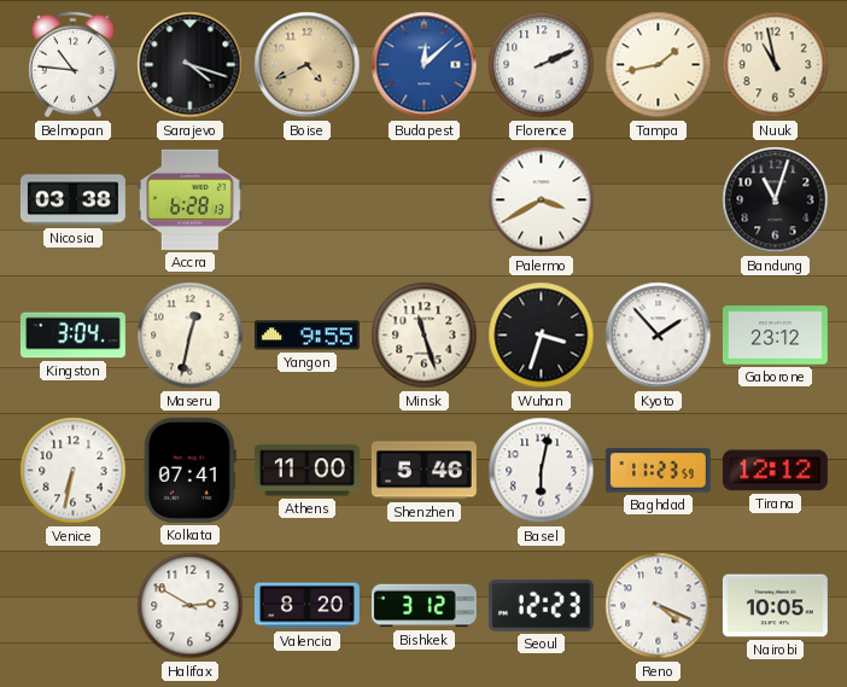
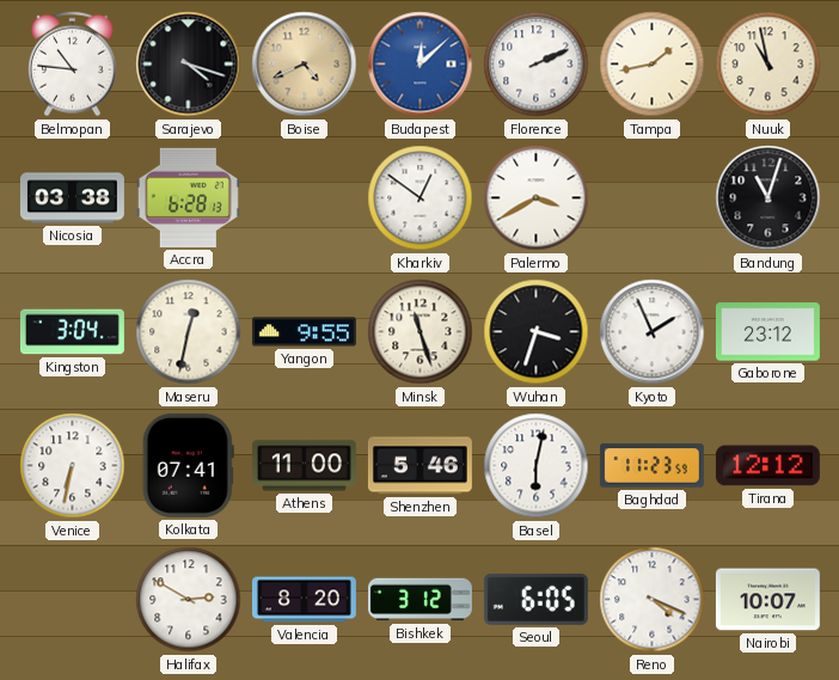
Kharkiv: none -> 12:51
Kyoto: 1:53 -> 1:56
Seoul: 12:23 -> 6:05
Nairobi: 10:05 -> 10:07
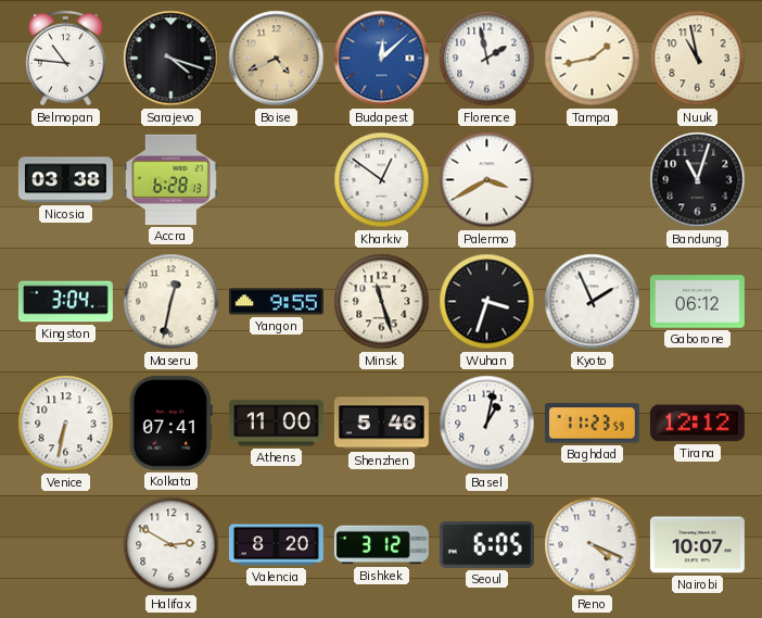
Florence: 2:11 -> 1:58
Gaborone: 23:12 -> 06:12
Basel: 6:02 -> 1:02
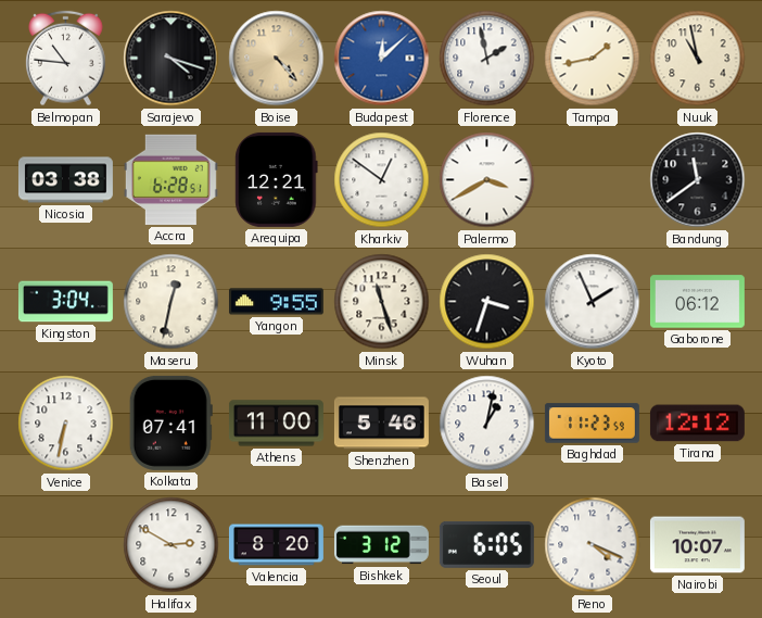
Boise: 4:41 -> 4:23
Accra: 6:28:13 -> 6:28:51
Arequipa: none -> 12:21
Bandung: 11:03 -> 11:39
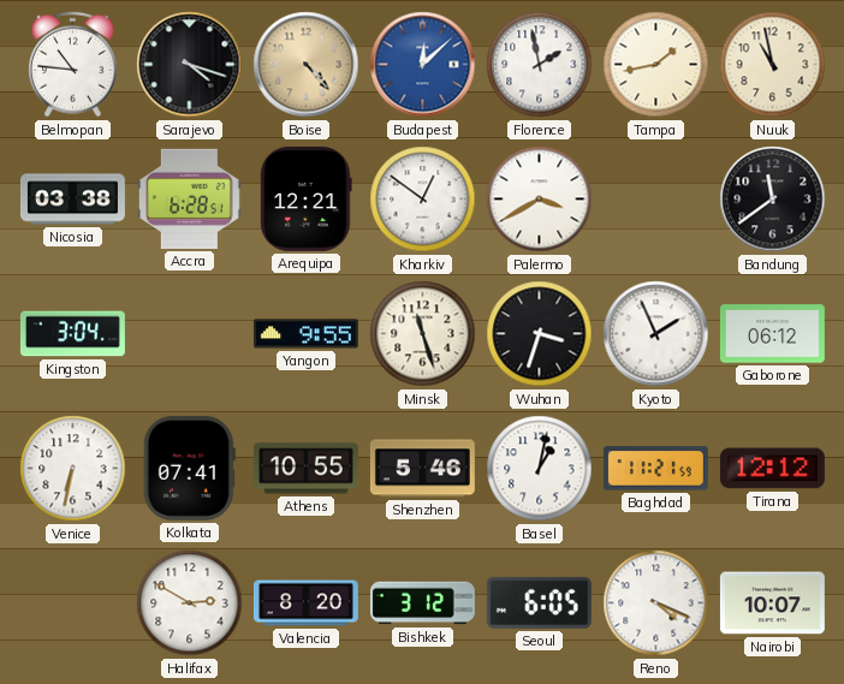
Maseru: 12:32 -> none
Athens: 11:00 -> 10:55
Baghdad: 11:23 -> 11:21
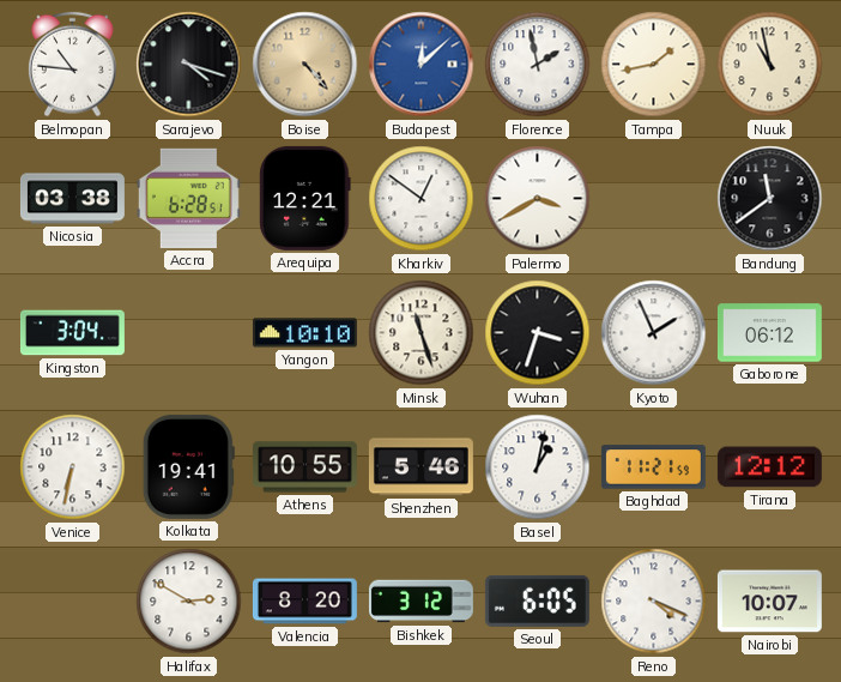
Yangon: 9:55 -> 10:10
Kolkata: 07:41 -> 19:41
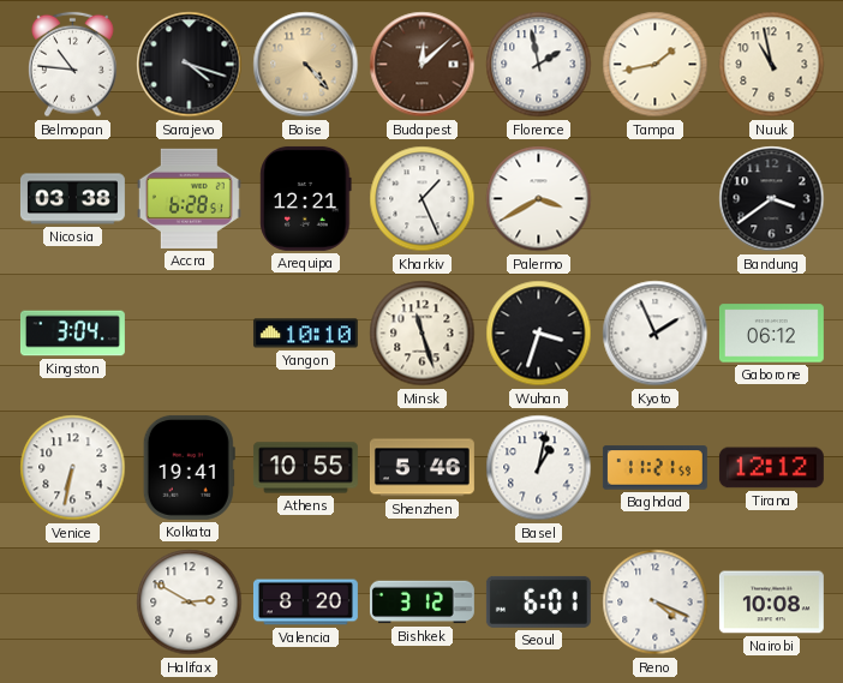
Budapest dial: blue -> brown
Kharkiv: 12:51 -> 1:26
Bandung: 11:39 -> 3:39
Seoul: 6:05 -> 6:01
Nairobi: 10:07 -> 10:08
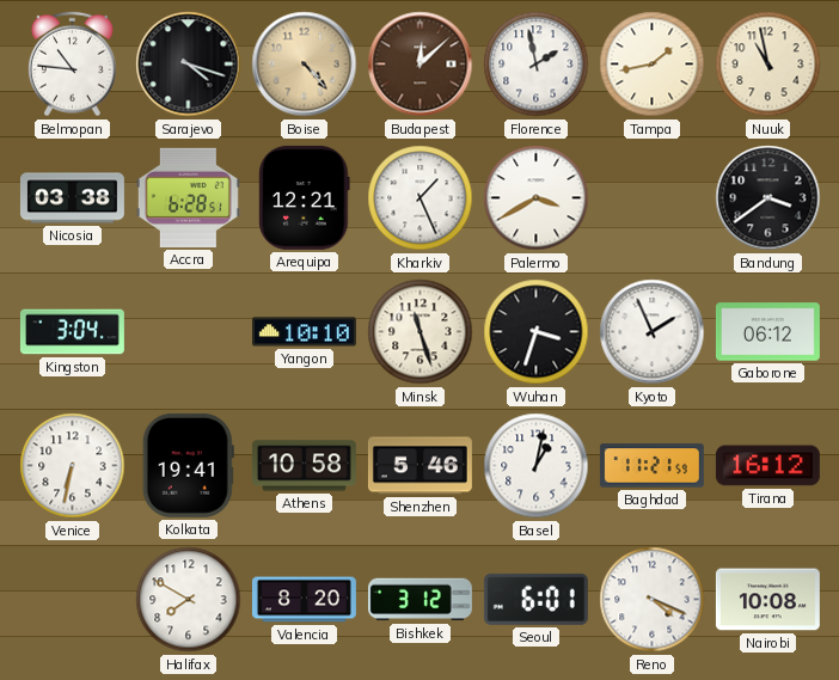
Athens: 10:55 -> 10:58
Tirana: 12:12 -> 16:12
Halifax: 2:50 -> 7:50
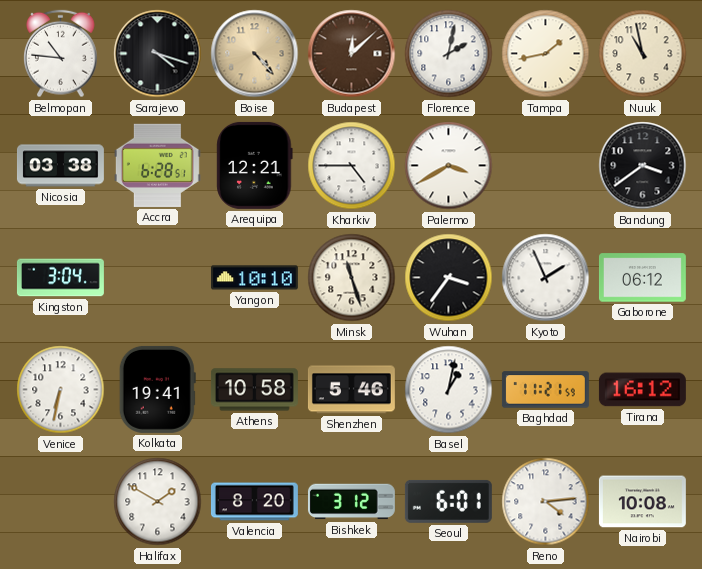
Florence: 1:58 -> 2:02
Kharkiv: 1:26 -> 4:45
Wuhan: 3:33 -> 3:36
Halifax: 7:50 -> 1:50
Reno: 4:19 -> 4:14
